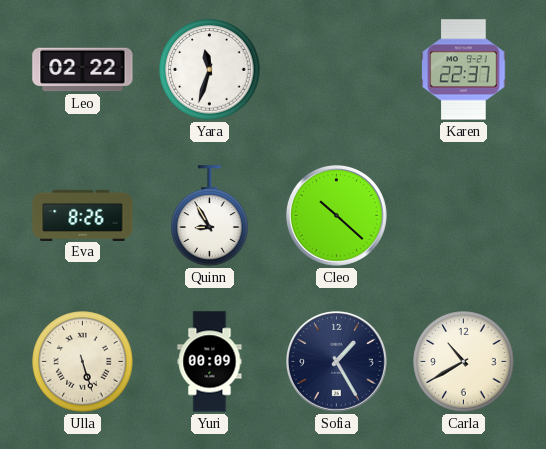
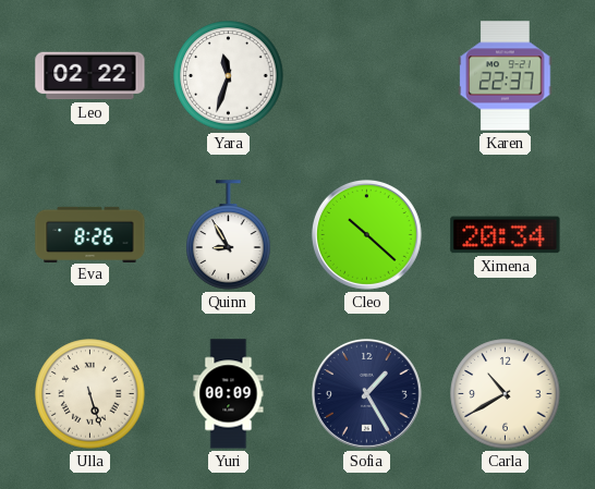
Ximena: none -> 20:34
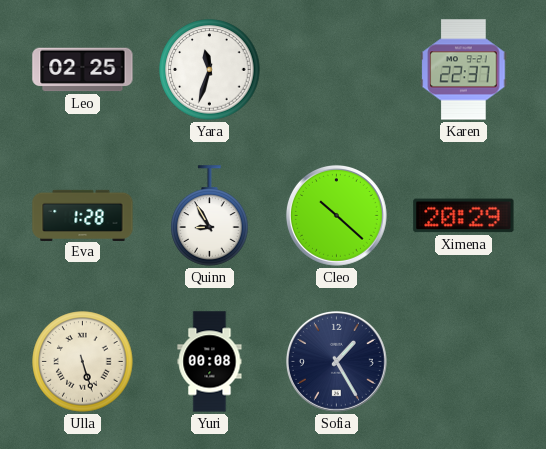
Leo: 02:22 -> 02:25
Eva: 8:26 -> 1:28
Ximena: 20:34 -> 20:29
Yuri: 00:09 -> 00:08
Carla: 10:40 -> none
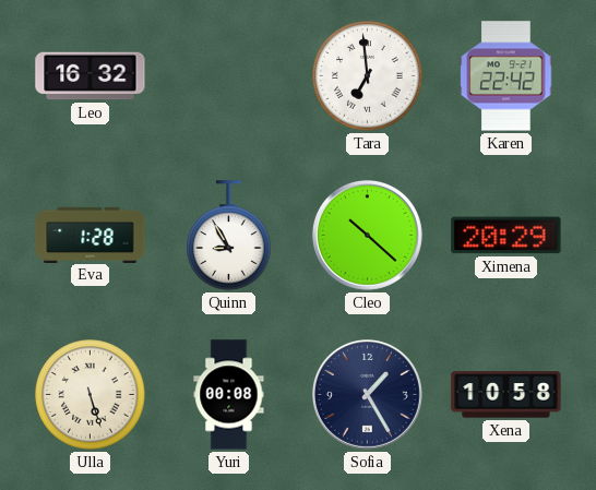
Leo: 02:25 -> 16:32
Yara: 11:33 -> none
Tara: none -> 6:59
Karen: 22:37 -> 22:42
Xena: none -> 10:58
